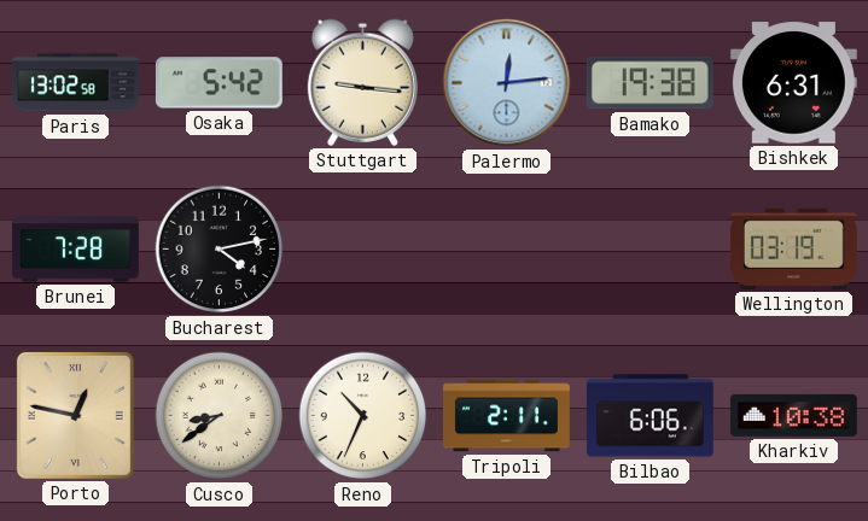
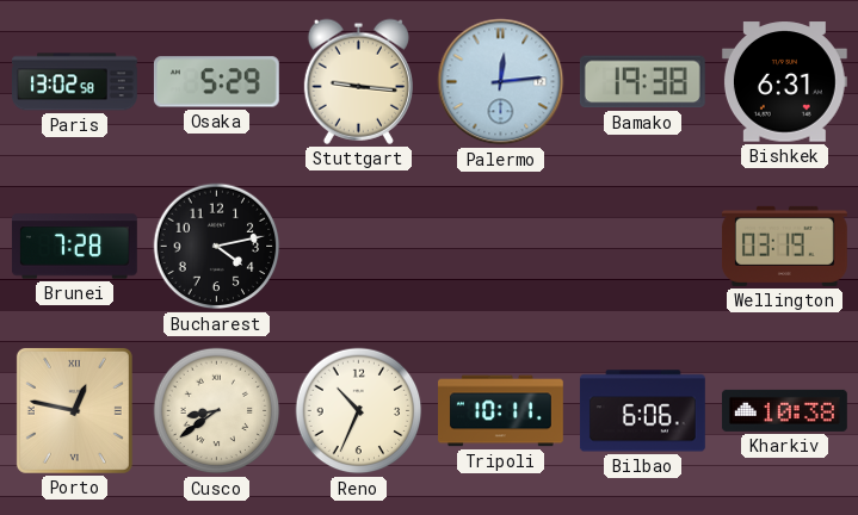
Osaka: 5:42 -> 5:29
Tripoli: 2:11 -> 10:11
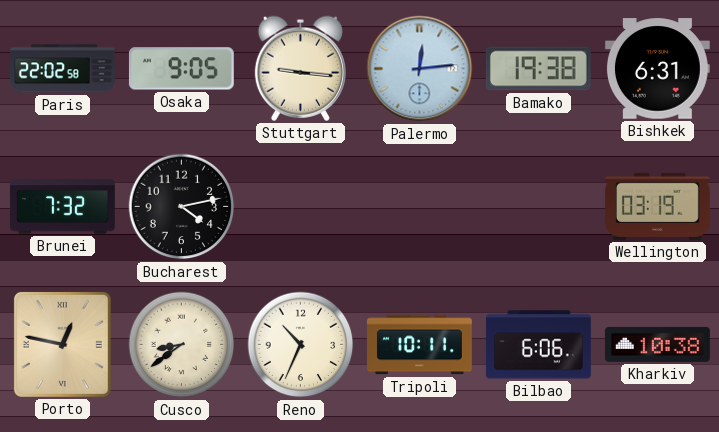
Paris: 13:02 -> 22:02
Osaka: 5:29 -> 9:05
Brunei: 7:28 -> 7:32
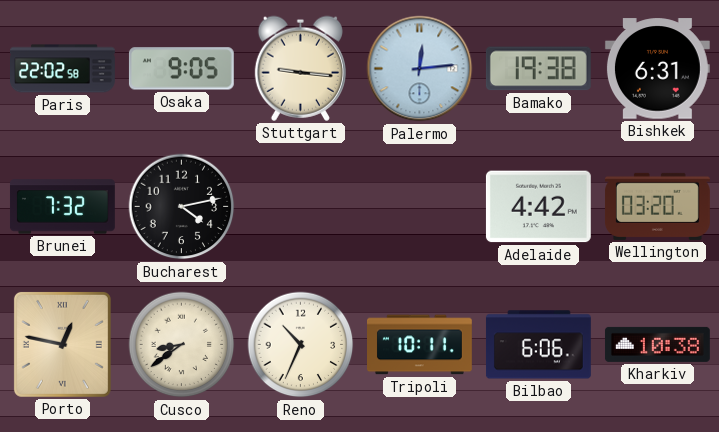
Adelaide: none -> 4:42
Wellington: 03:19 -> 03:20
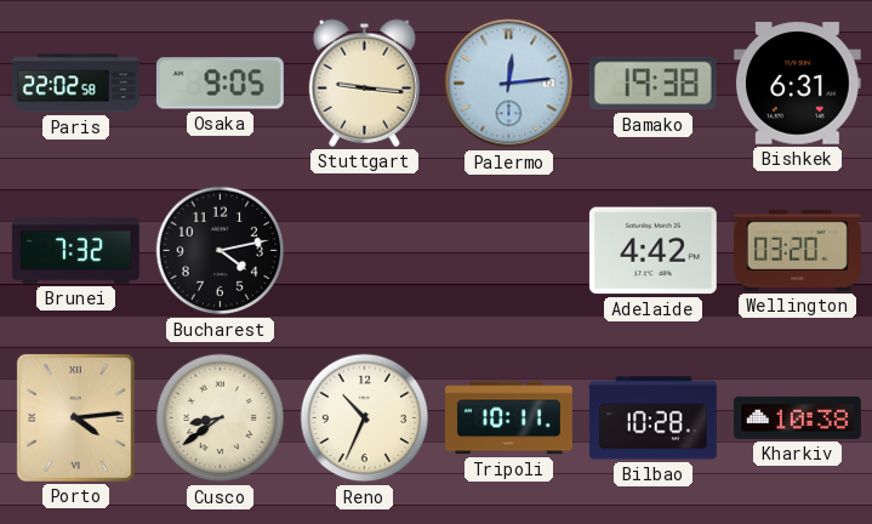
Porto: 12:47 -> 4:14
Bilbao: 6:06 -> 10:28
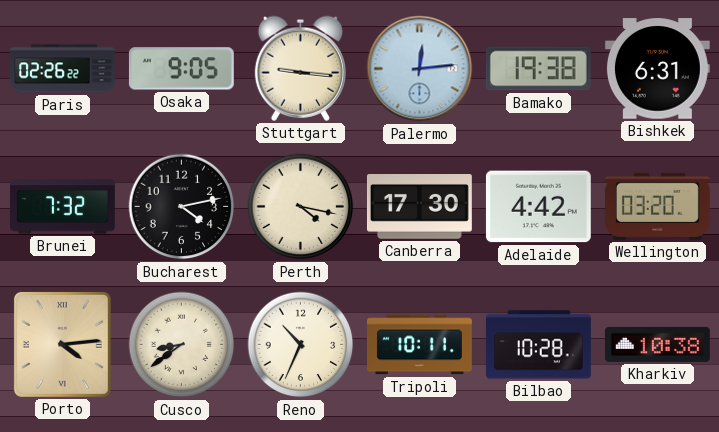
Paris: 22:02 -> 02:26
Perth: none -> 4:17
Canberra: none -> 17:30
